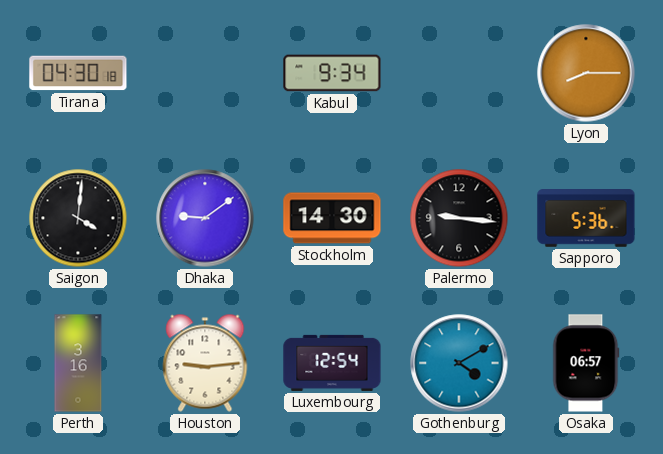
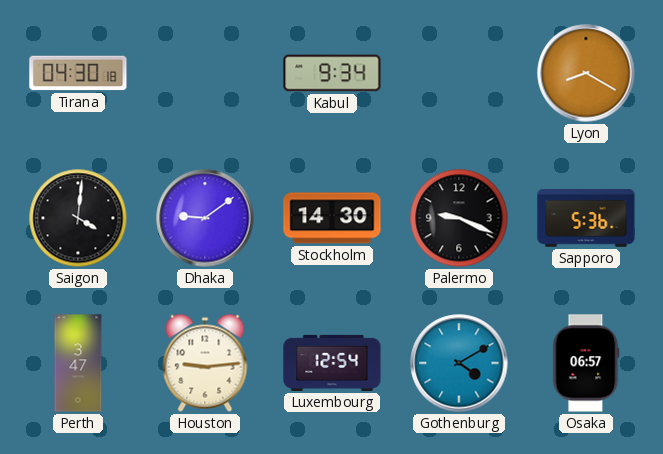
Lyon: 8:15 -> 8:20
Palermo: 9:16 -> 9:19
Perth: 3:16 -> 3:47
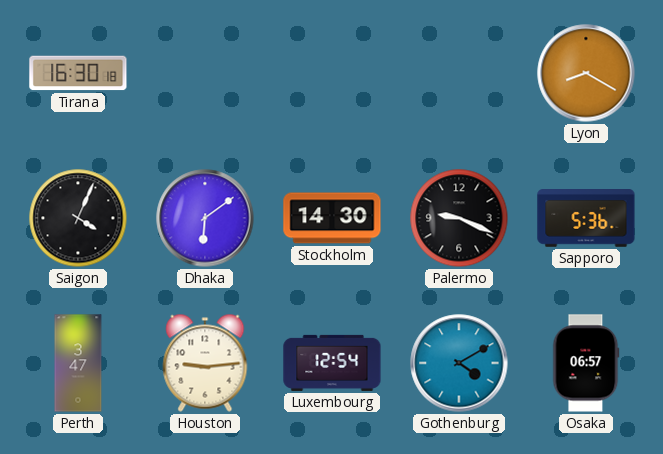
Tirana: 04:30 -> 16:30
Kabul: 9:34 -> none
Saigon: 4:01 -> 4:04
Dhaka: 9:09 -> 6:09
